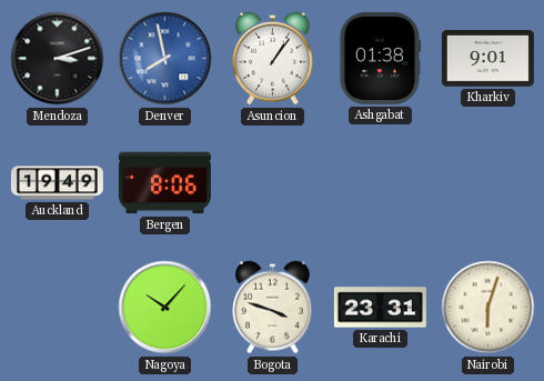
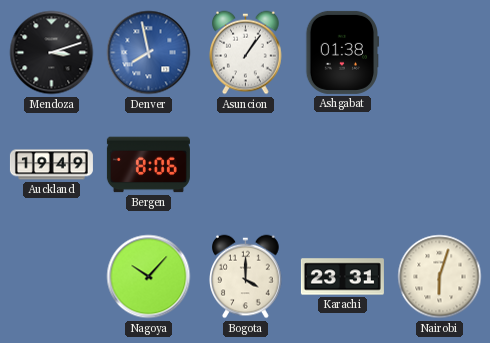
Kharkiv: 9:01 -> none
Bogota: 3:48 -> 4:00
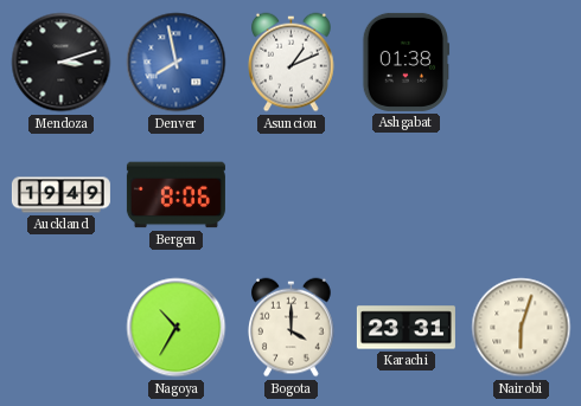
Asuncion: 1:06 -> 1:11
Nagoya: 10:07 -> 10:35
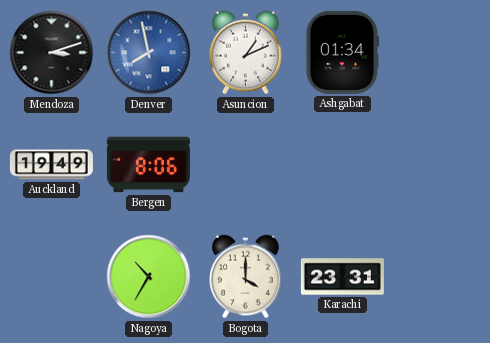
Ashgabat: 01:38 -> 01:34
Nairobi: 6:03 -> none
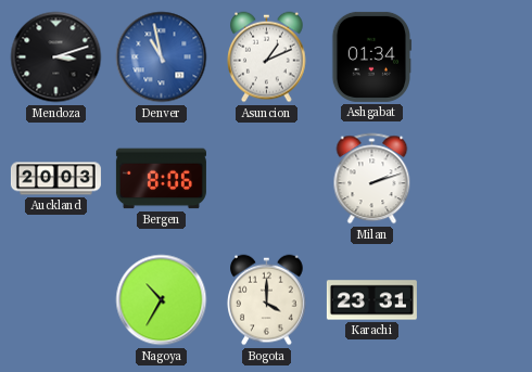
Denver: 7:58 -> 10:58
Auckland: 19:49 -> 20:03
Milan: none -> 2:12
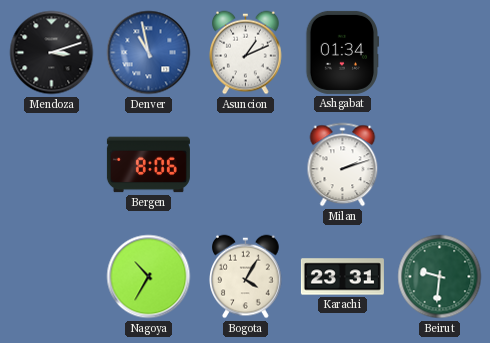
Auckland: 20:03 -> none
Bogota: 4:00 -> 4:05
Beirut: none -> 9:31
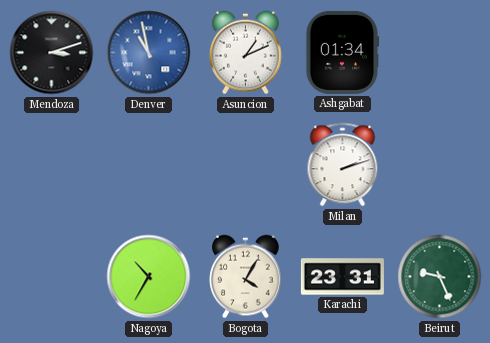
Bergen: 8:06 -> none
Beirut: 9:31 -> 9:26
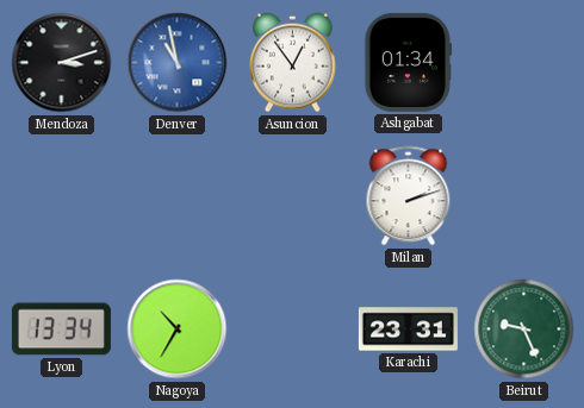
Asuncion: 1:11 -> 12:54
Lyon: none -> 13:34
Bogota: 4:05 -> none
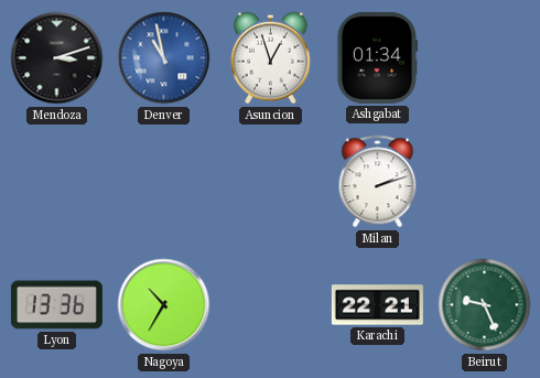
Asuncion: 12:54 -> 12:57
Lyon: 13:34 -> 13:36
Karachi: 23:31 -> 22:21
